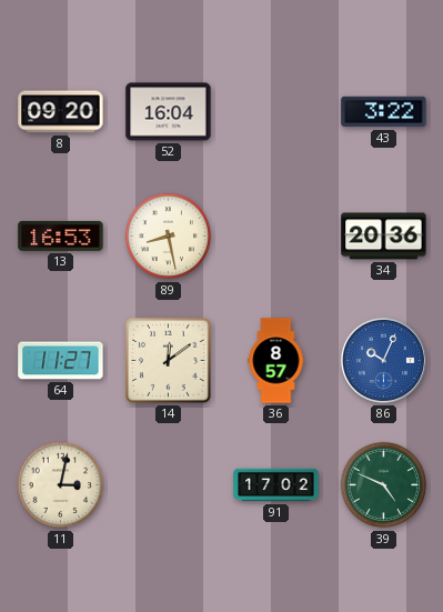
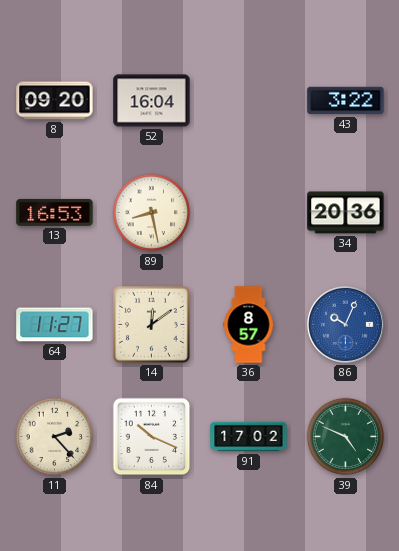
11: 3:02 -> 2:23
84: none -> 10:19
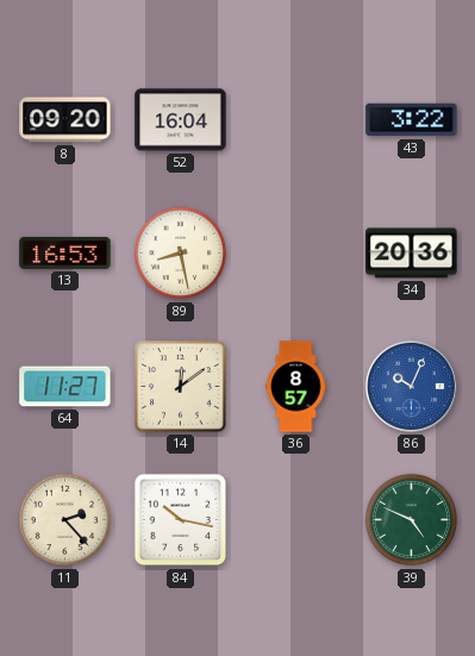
84: 10:19 -> 10:17
91: 17:02 -> none
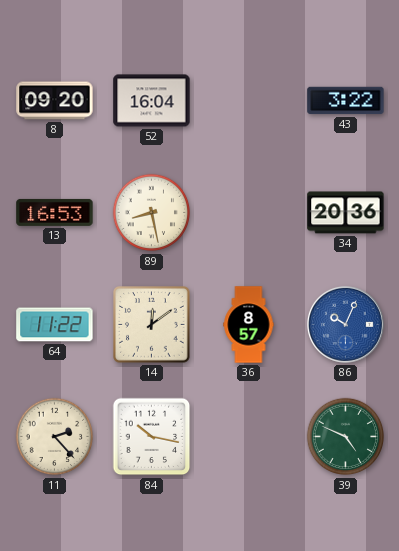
64: 11:27 -> 11:22
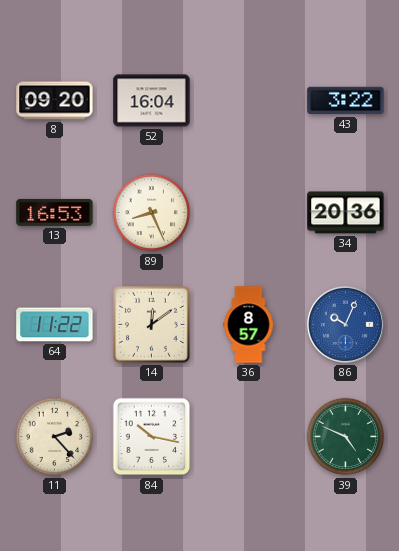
89: 8:28 -> 8:26
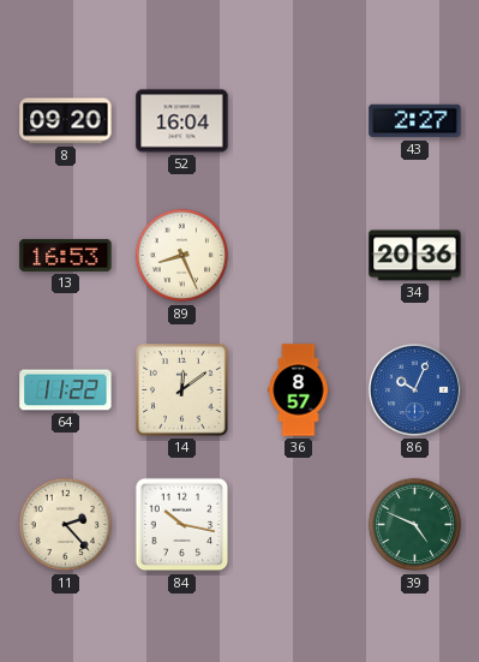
43: 3:22 -> 2:27
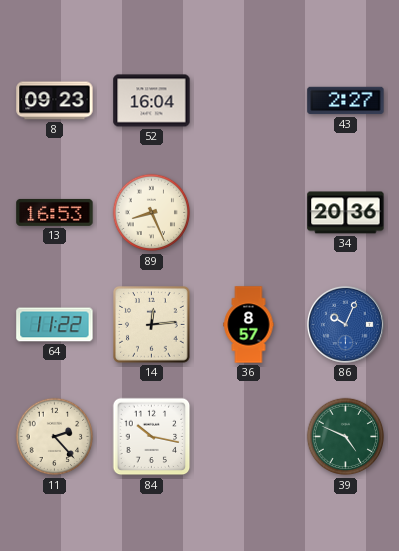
8: 09:20 -> 09:23
14: 12:09 -> 12:14
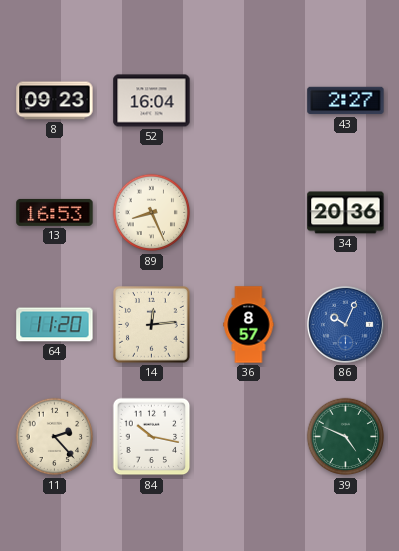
64: 11:22 -> 11:20
